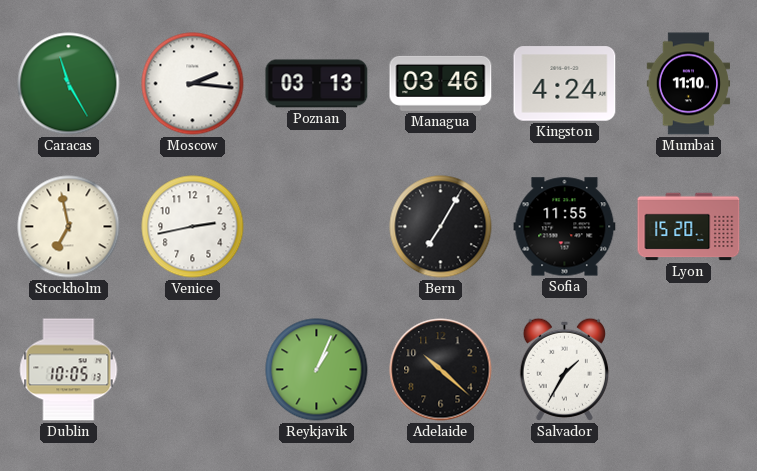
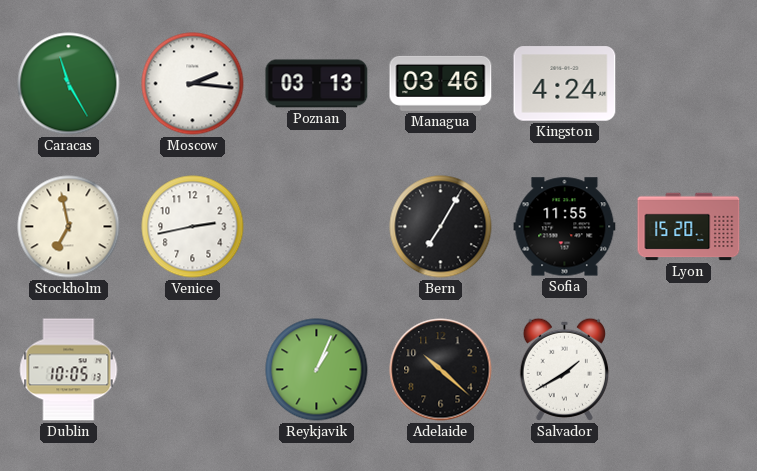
Mumbai: 11:10 -> none
Salvador: 1:35 -> 1:40
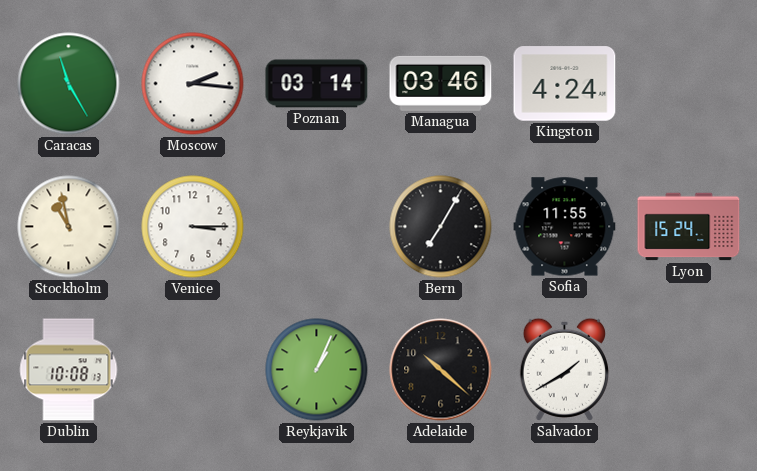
Poznan: 03:13 -> 03:14
Stockholm: 6:58 -> 10:58
Venice: 2:43 -> 3:15
Lyon: 15:20 -> 15:24
Dublin: 10:05 -> 10:08
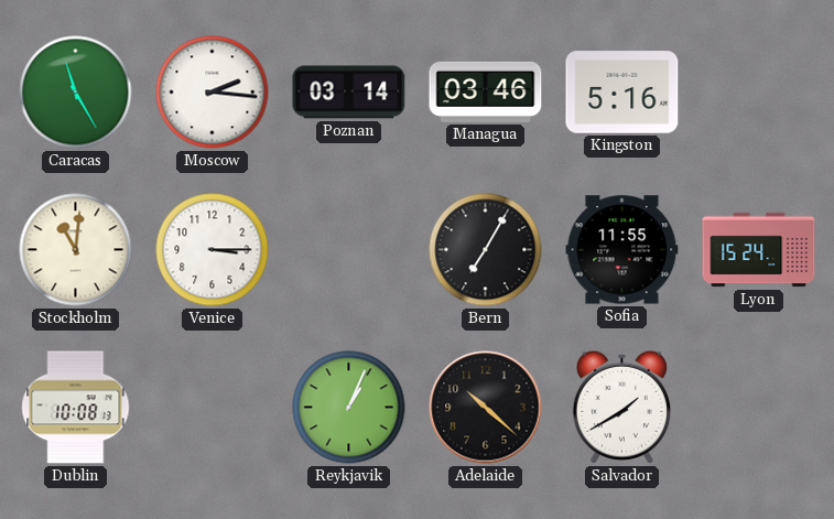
Kingston: 4:24 -> 5:16
Stockholm: 10:58 -> 11:01
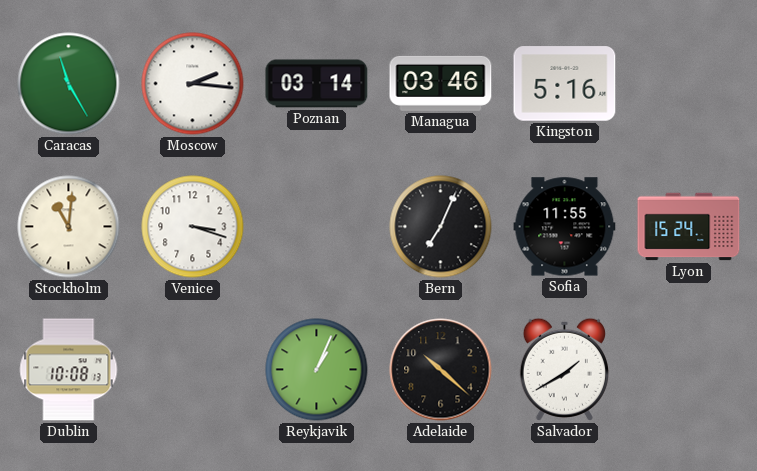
Venice: 3:15 -> 3:18
Bern: 7:05 -> 7:04
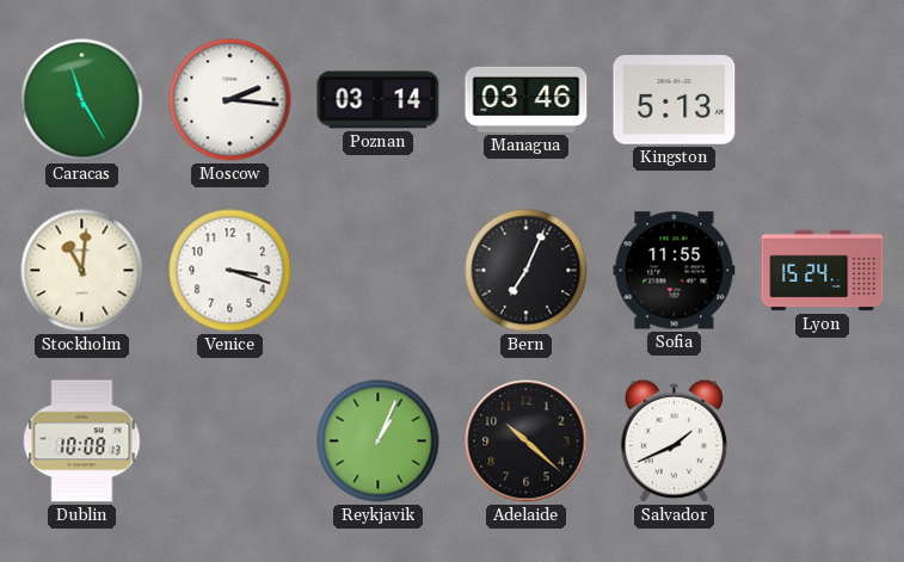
Kingston: 5:16 -> 5:13
Salvador: 1:40 -> 1:41
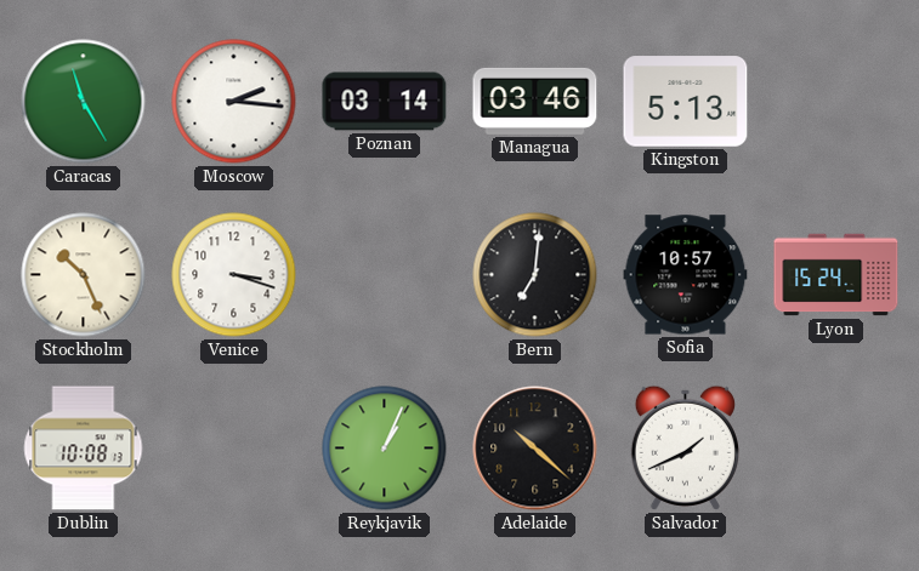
Stockholm: 11:01 -> 10:26
Bern: 7:04 -> 7:01
Sofia: 11:55 -> 10:57
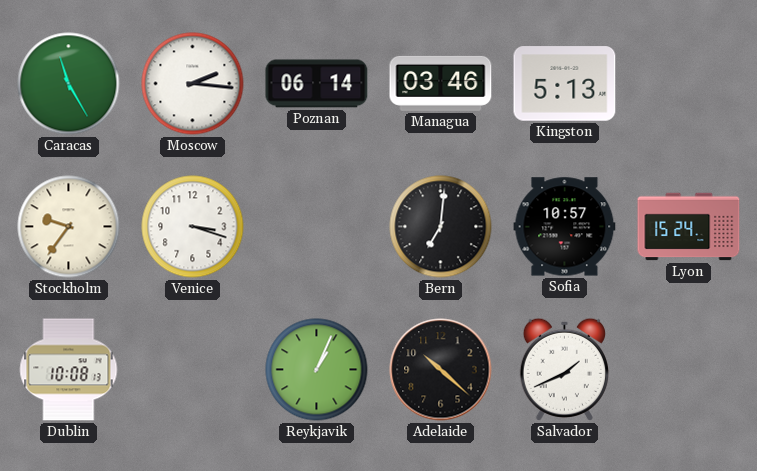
Poznan: 03:14 -> 06:14
Stockholm: 10:26 -> 9:36
